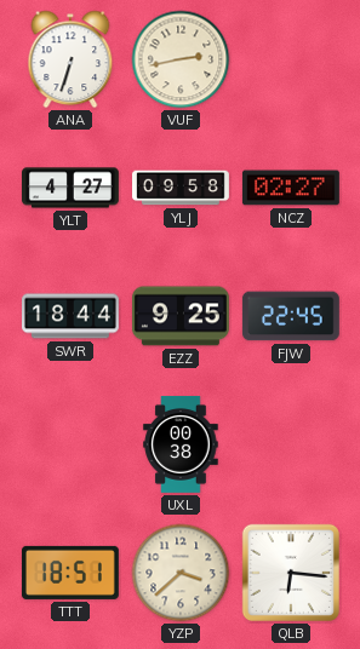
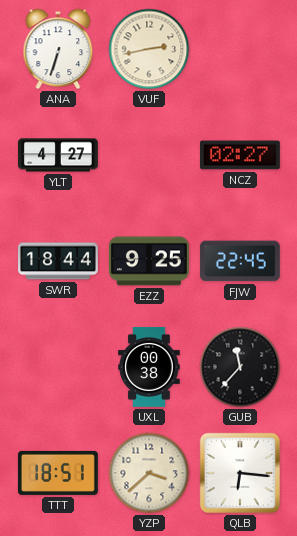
YLJ: 09:58 -> none
GUB: none -> 11:37
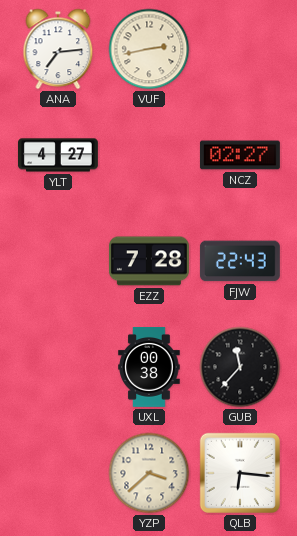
ANA: 6:33 -> 7:14
SWR: 18:44 -> none
EZZ: 9:25 -> 7:28
FJW: 22:45 -> 22:43
TTT: 18:51 -> none
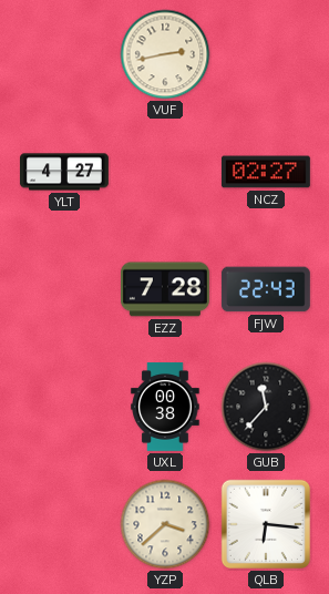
ANA: 7:14 -> none
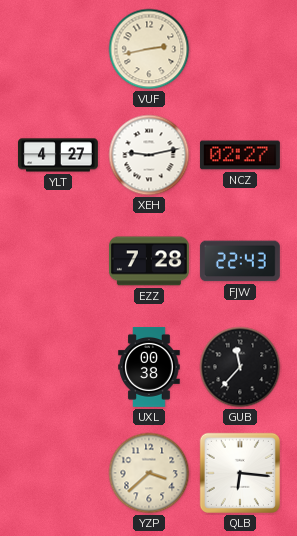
XEH: none -> 9:13
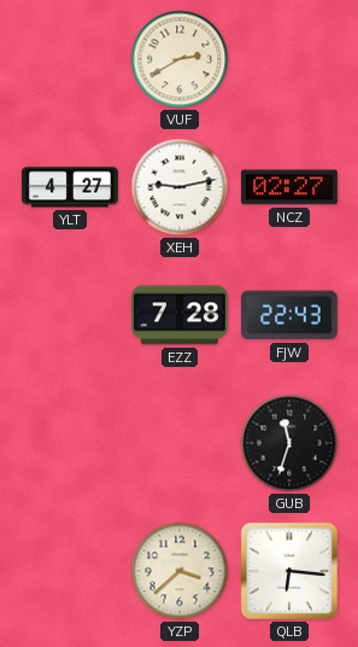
VUF: 2:43 -> 2:40
UXL: 00:38 -> none
GUB: 11:37 -> 11:33
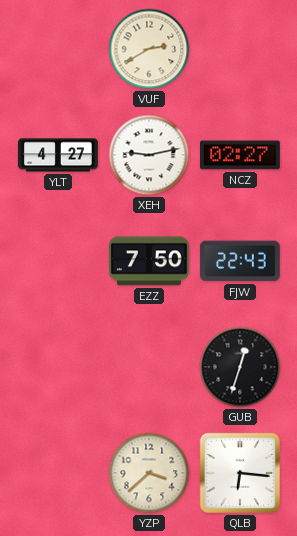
EZZ: 7:28 -> 7:50
GUB: 11:33 -> 12:33
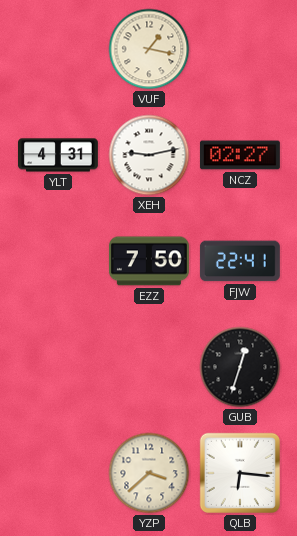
VUF: 2:40 -> 1:17
YLT: 4:27 -> 4:31
FJW: 22:43 -> 22:41
